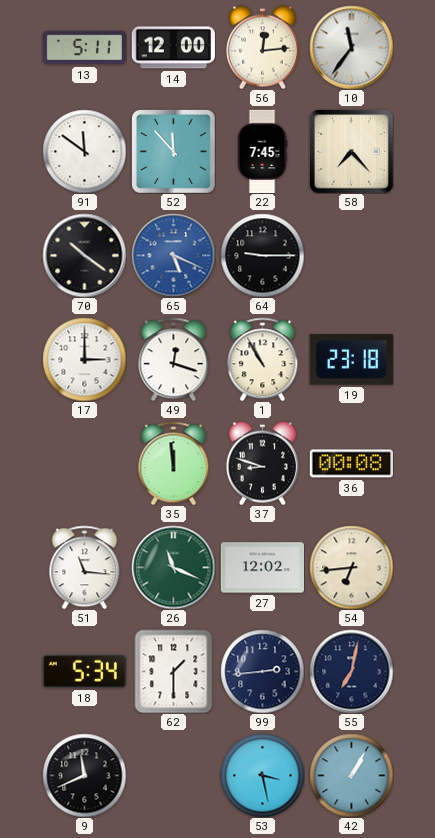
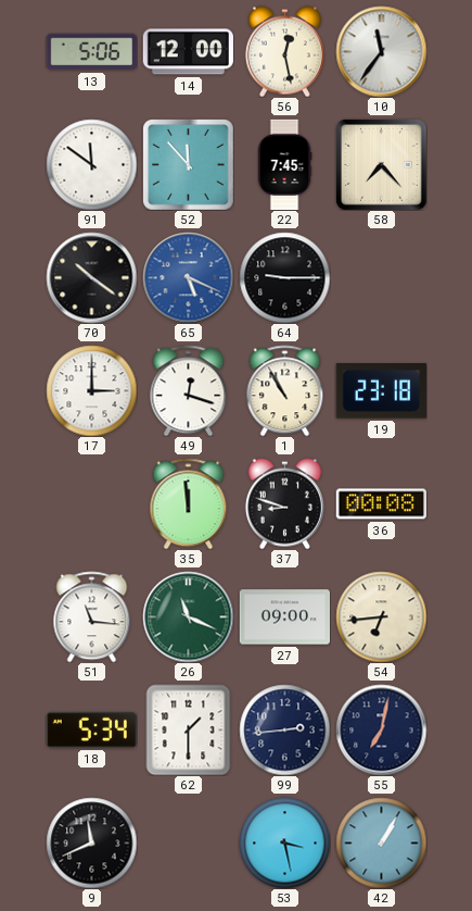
13: 5:11 -> 5:06
56: 12:14 -> 12:28
27: 12:02 -> 09:00
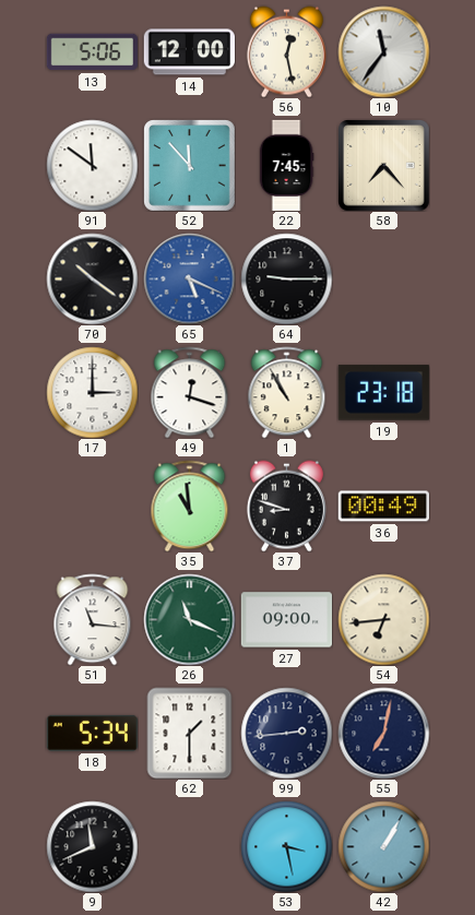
35: 11:59 -> 10:59
36: 00:08 -> 00:49
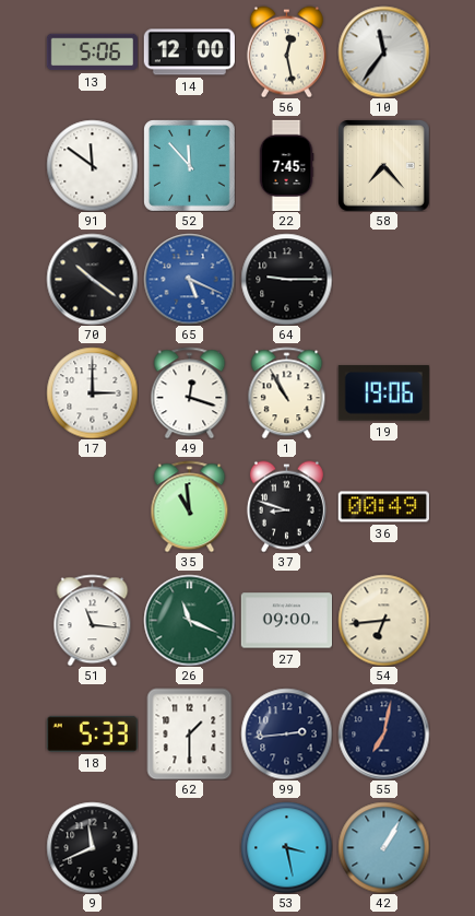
19: 23:18 -> 19:06
18: 5:34 -> 5:33
